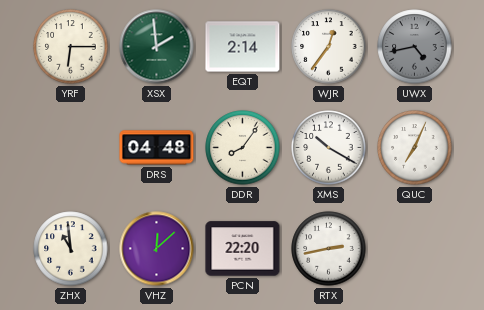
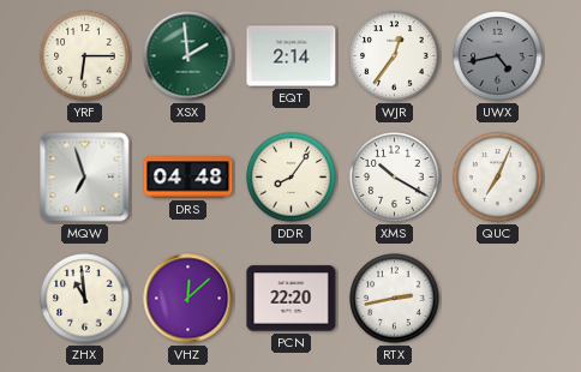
MQW: none -> 6:57
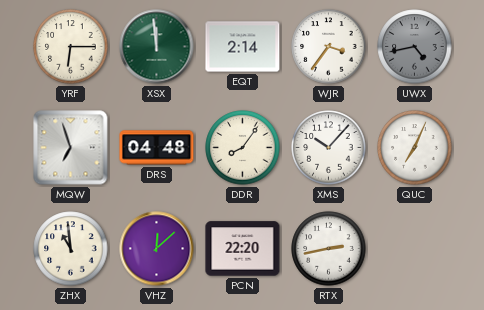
XSX: 1:59 -> 11:59
WJR: 12:36 -> 3:36
XMS: 10:20 -> 10:07
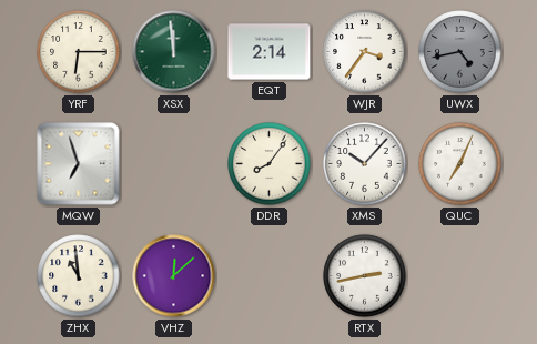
DRS: 04:48 -> none
PCN: 22:20 -> none
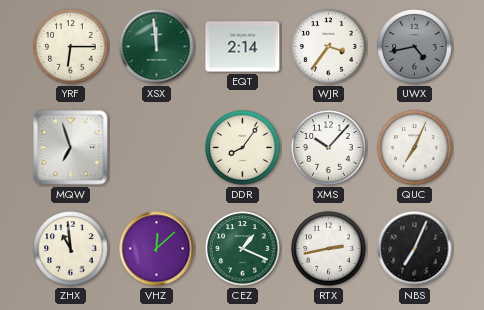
CEZ: none -> 1:19
NBS: none -> 7:04
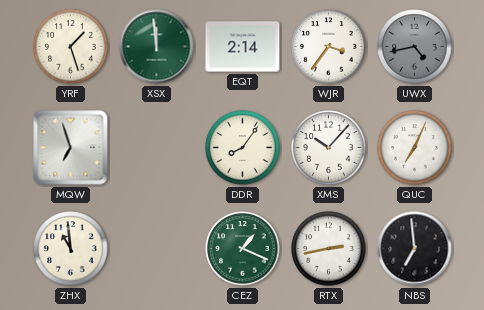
YRF: 6:15 -> 1:27
VHZ: 12:08 -> none
NBS: 7:04 -> 6:59
